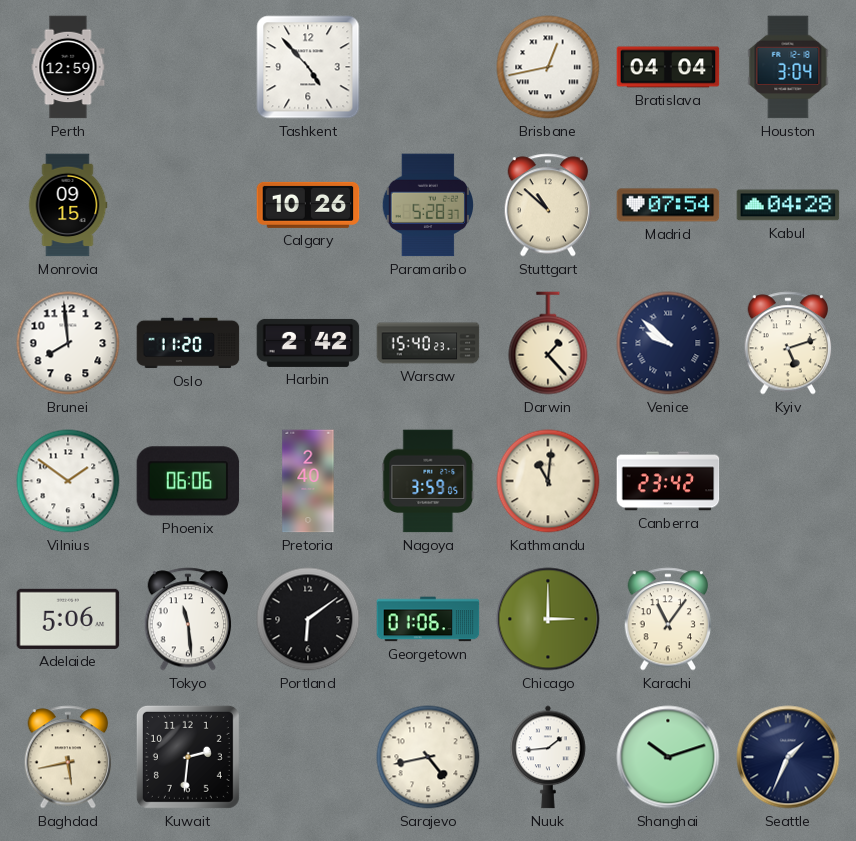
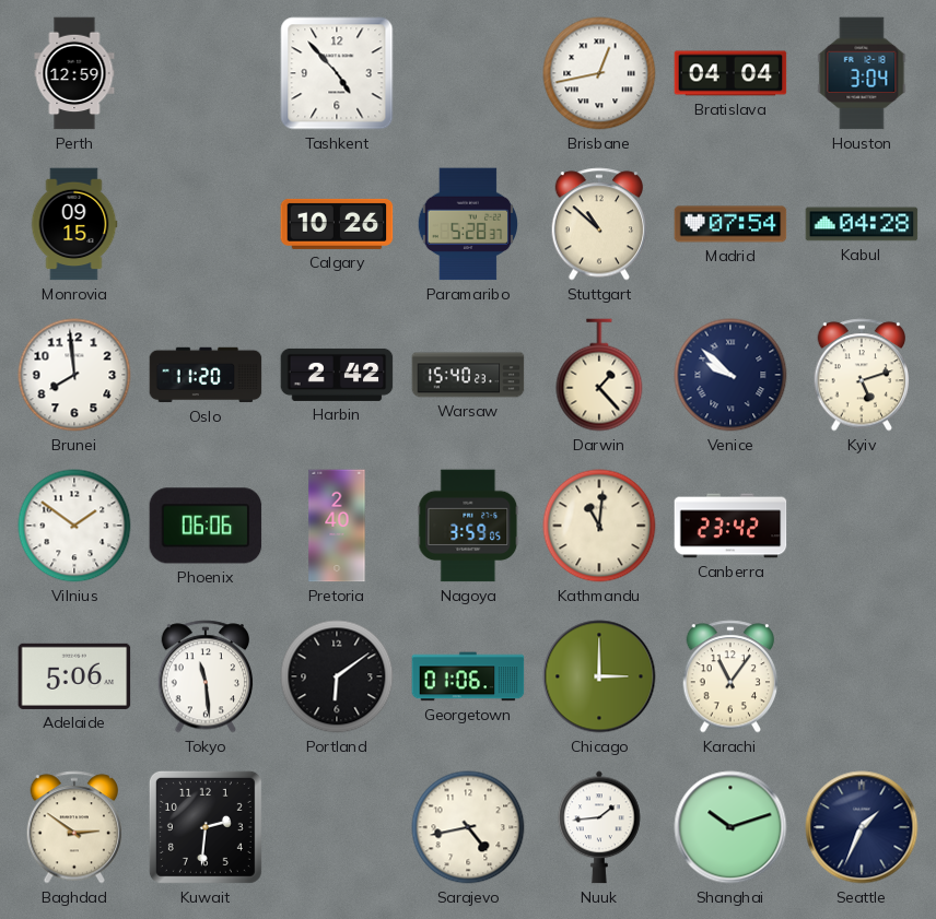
Baghdad: 5:43 -> 2:51
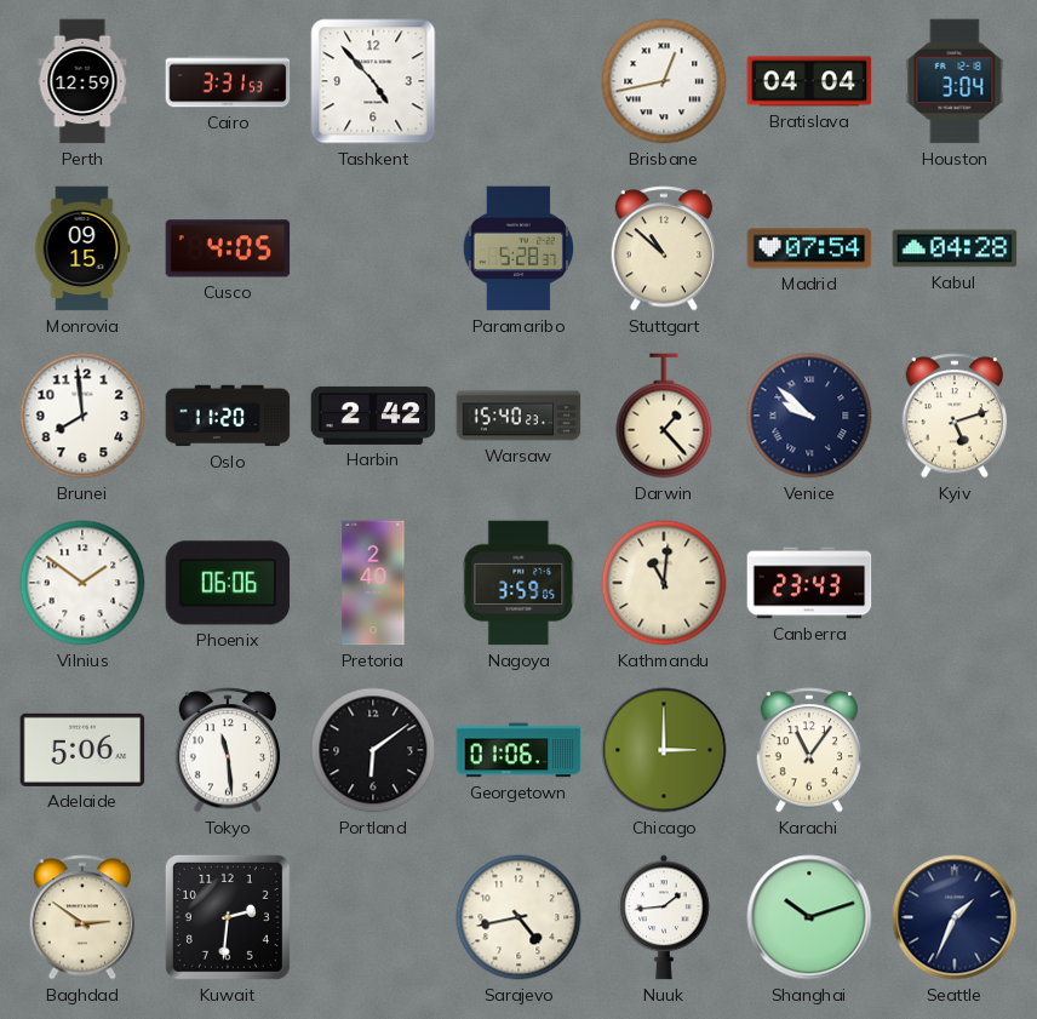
Cairo: none -> 3:31
Cusco: none -> 4:05
Calgary: 10:26 -> none
Canberra: 23:42 -> 23:43
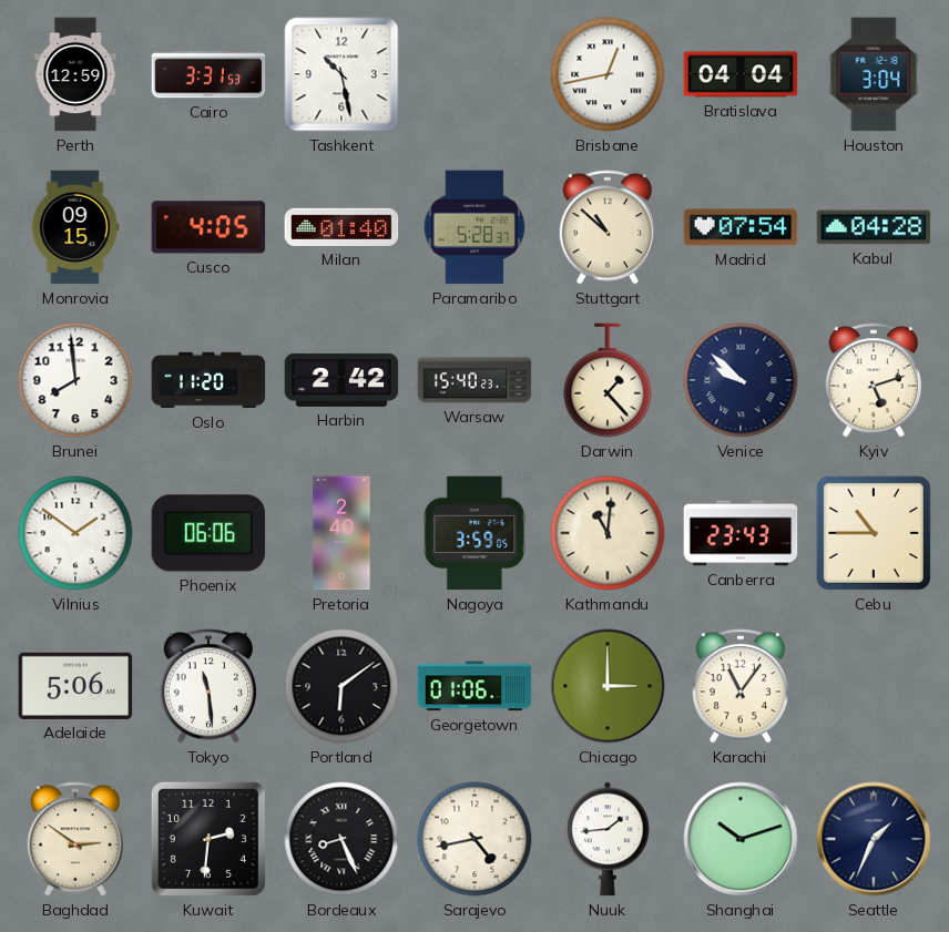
Tashkent: 4:53 -> 10:28
Milan: none -> 01:40
Cebu: none -> 10:45
Bordeaux: none -> 8:26
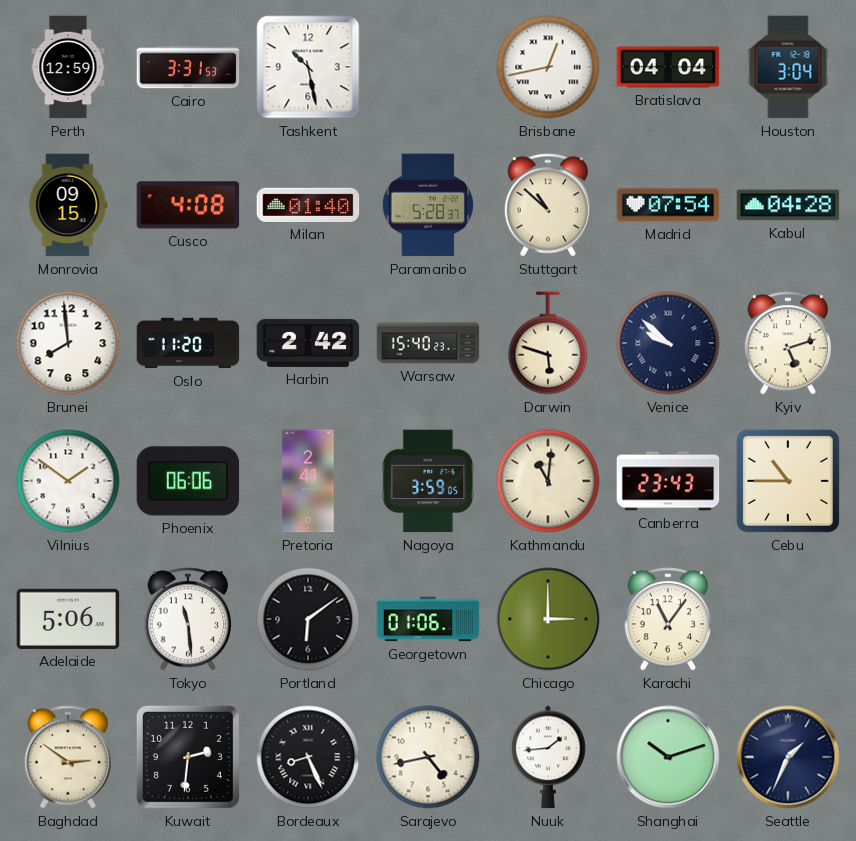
Cusco: 4:05 -> 4:08
Darwin: 1:23 -> 5:48
Pretoria: 2:40 -> 2:41
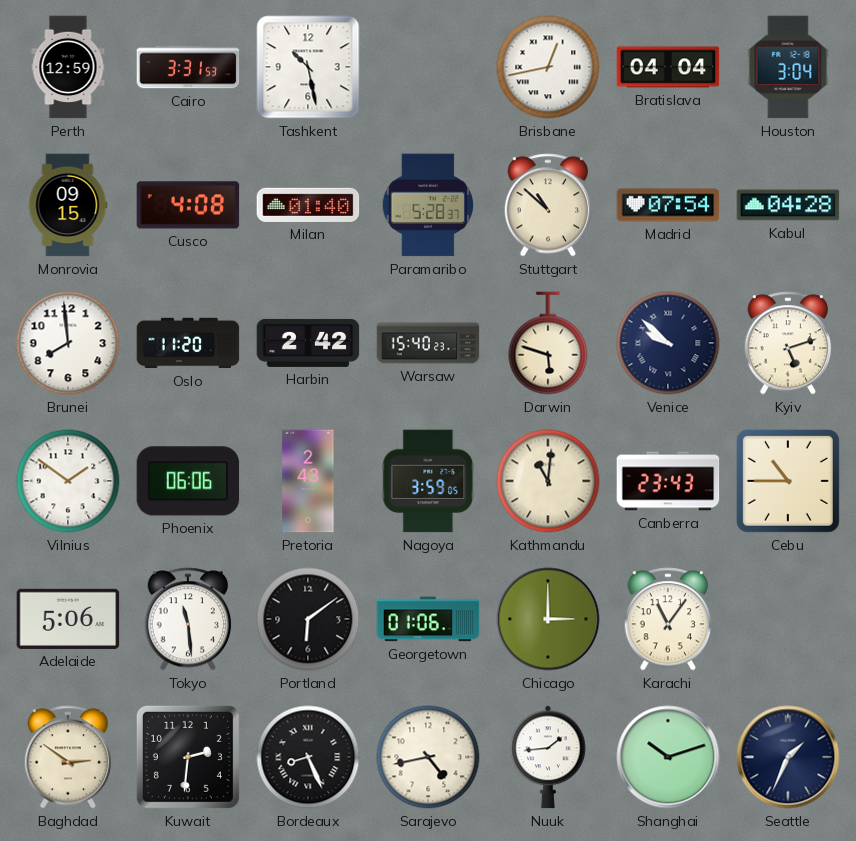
Pretoria: 2:41 -> 2:43
